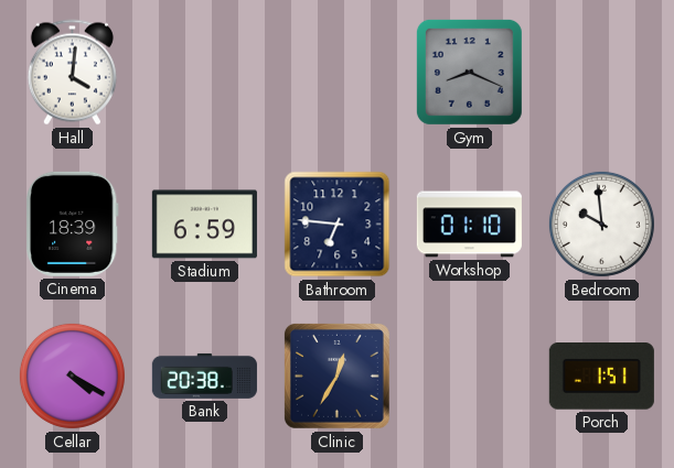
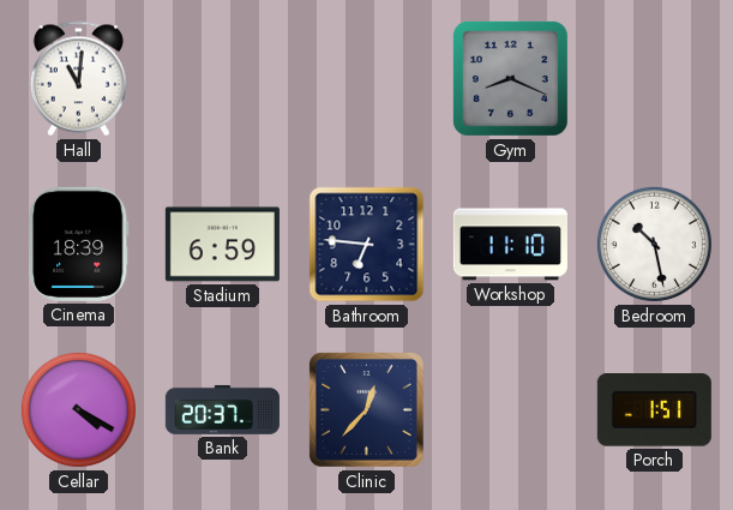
Hall: 4:01 -> 11:01
Workshop: 01:10 -> 11:10
Bedroom: 9:59 -> 10:28
Bank: 20:38 -> 20:37
Clinic: 12:35 -> 12:37
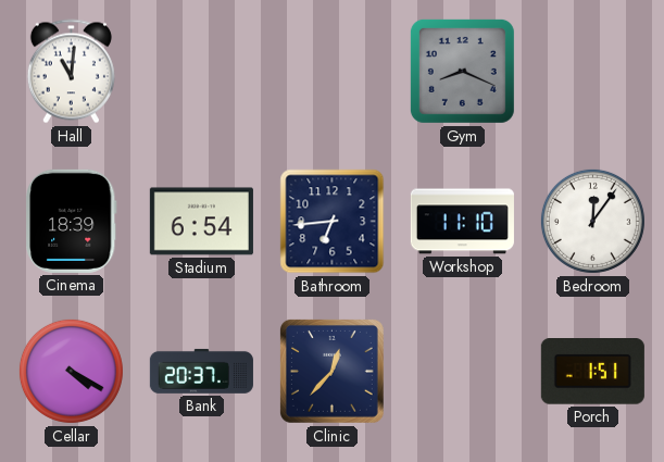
Stadium: 6:59 -> 6:54
Bathroom: 6:46 -> 6:44
Bedroom: 10:28 -> 12:06
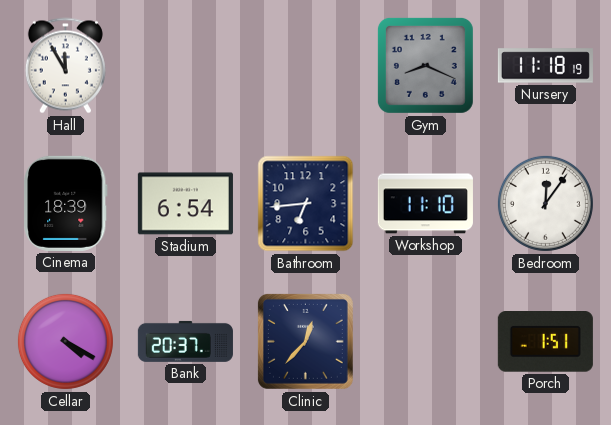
Hall: 11:01 -> 11:55
Nursery: none -> 11:18
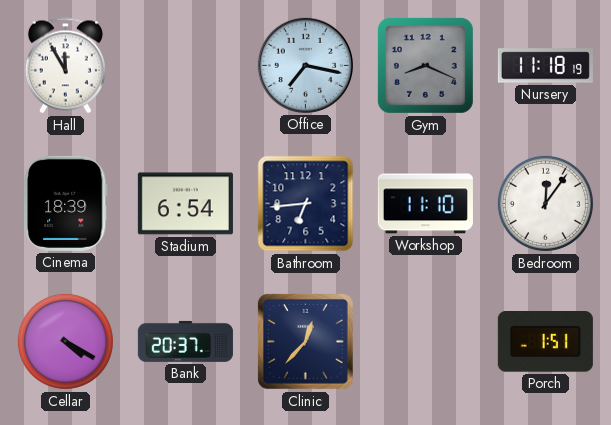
Office: none -> 7:17
